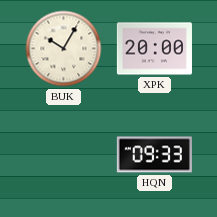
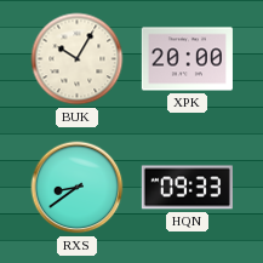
RXS: none -> 8:39
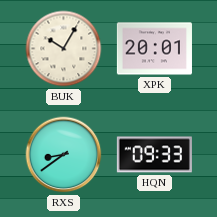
XPK: 20:00 -> 20:01
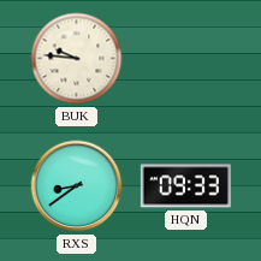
BUK: 10:05 -> 9:46
XPK: 20:01 -> none
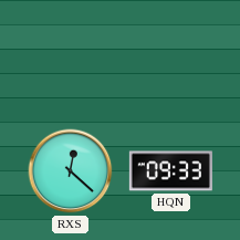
BUK: 9:46 -> none
RXS: 8:39 -> 12:22
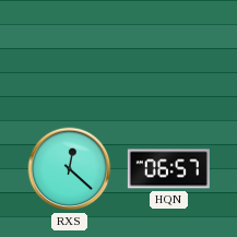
HQN: 09:33 -> 06:57
